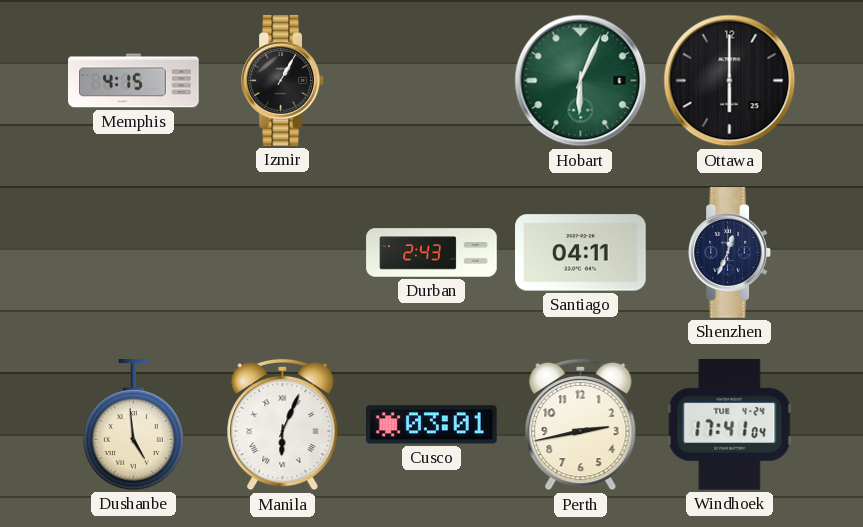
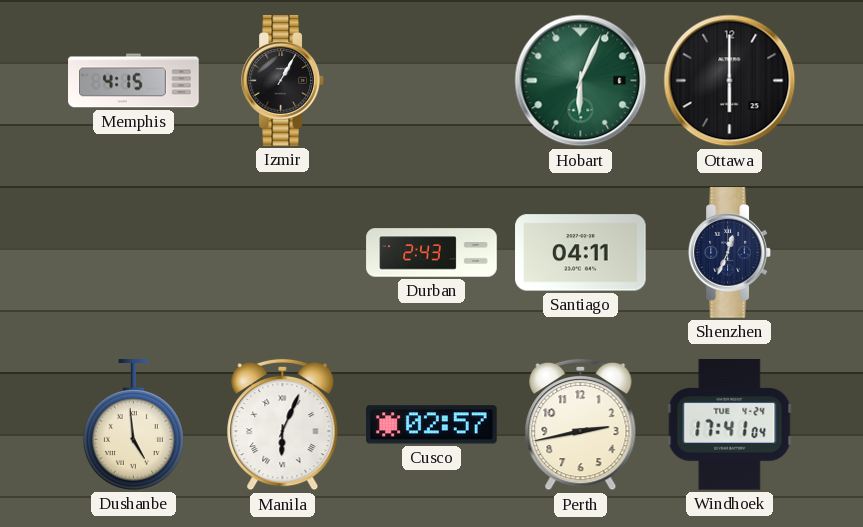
Cusco: 03:01 -> 02:57
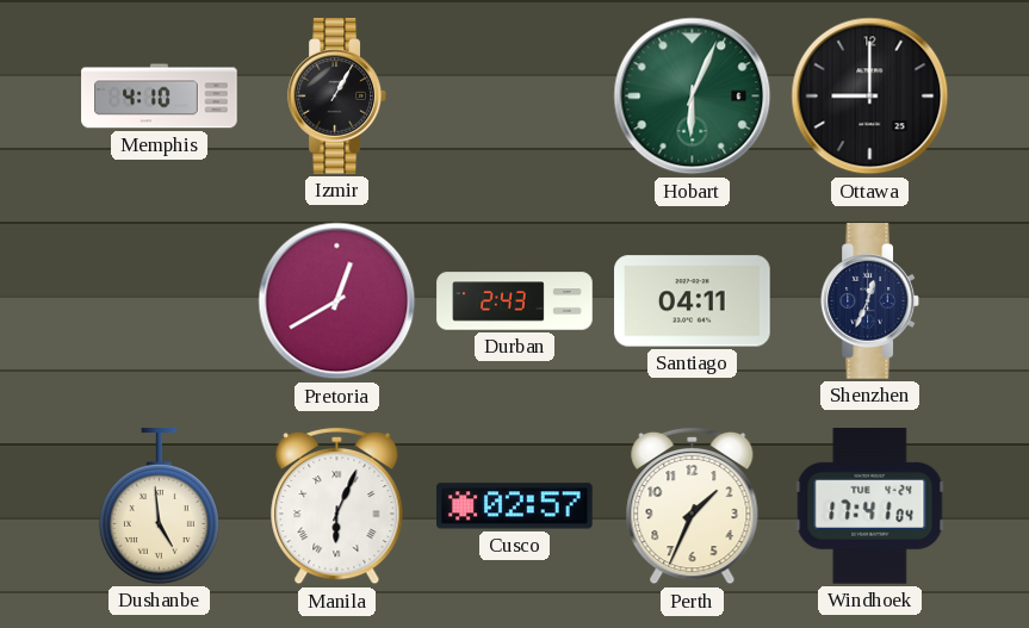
Memphis: 4:15 -> 4:10
Ottawa: 6:00 -> 9:00
Pretoria: none -> 12:40
Perth: 2:43 -> 1:34
